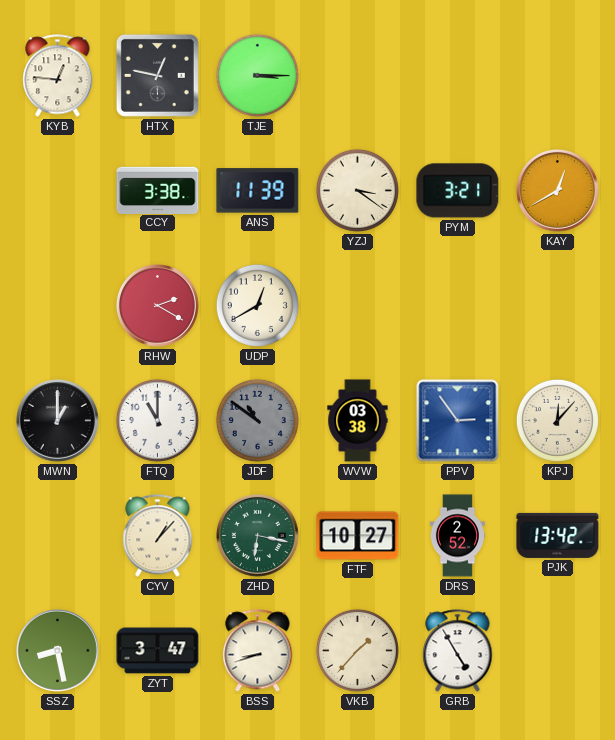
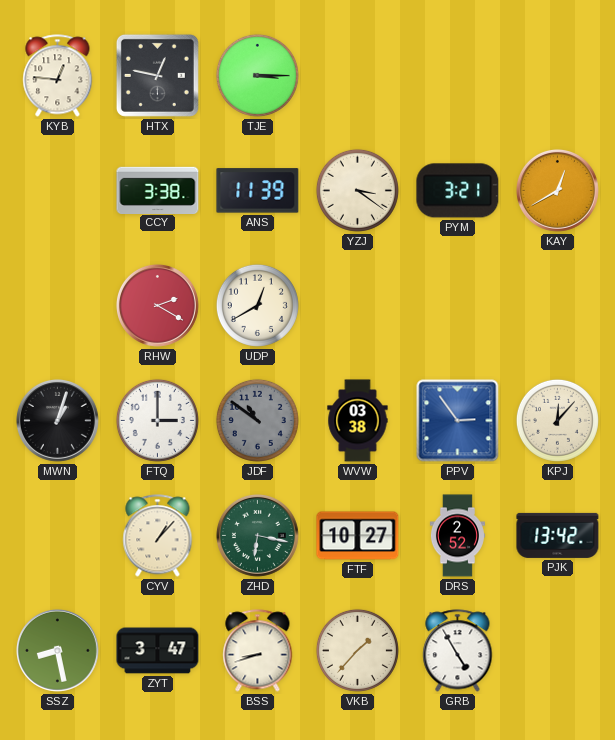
MWN: 1:00 -> 1:03
FTQ: 11:00 -> 3:00
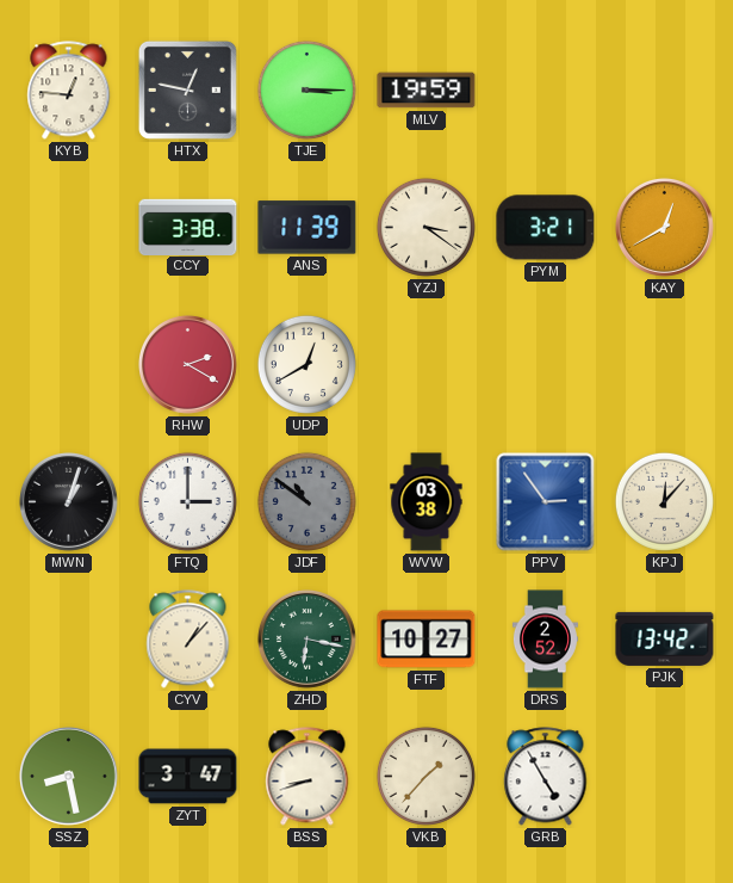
MLV: none -> 19:59
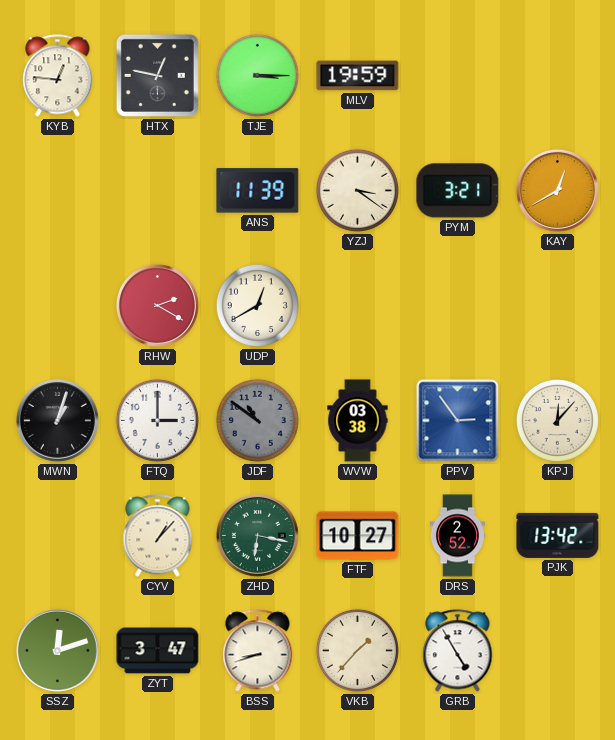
CCY: 3:38 -> none
SSZ: 8:28 -> 12:12
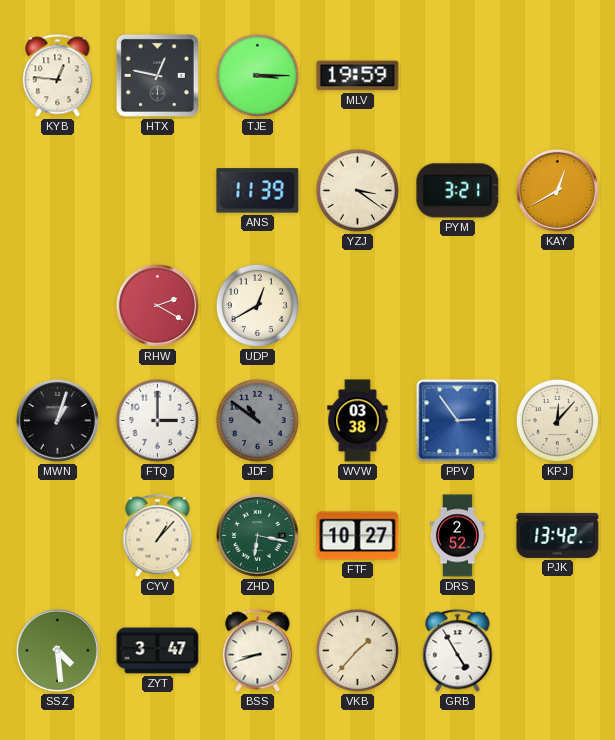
SSZ: 12:12 -> 4:29
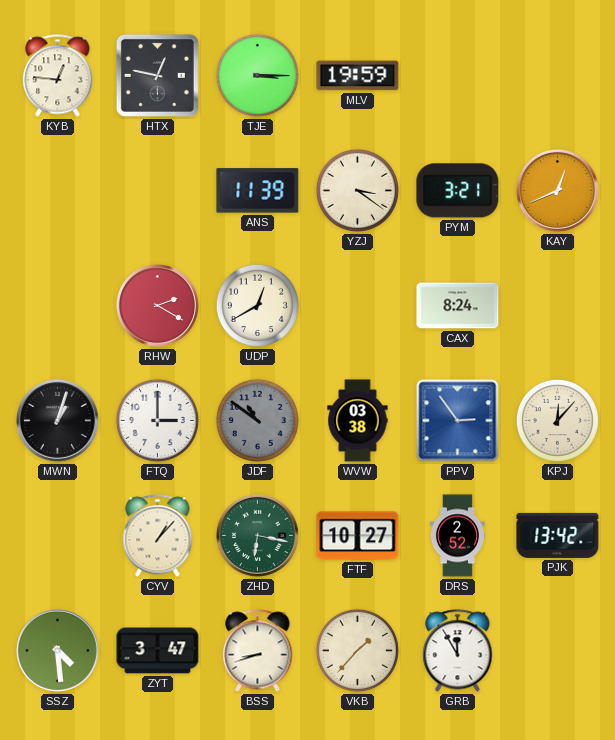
KAY: 12:40 -> 12:41
CAX: none -> 8:24
GRB: 4:55 -> 11:55
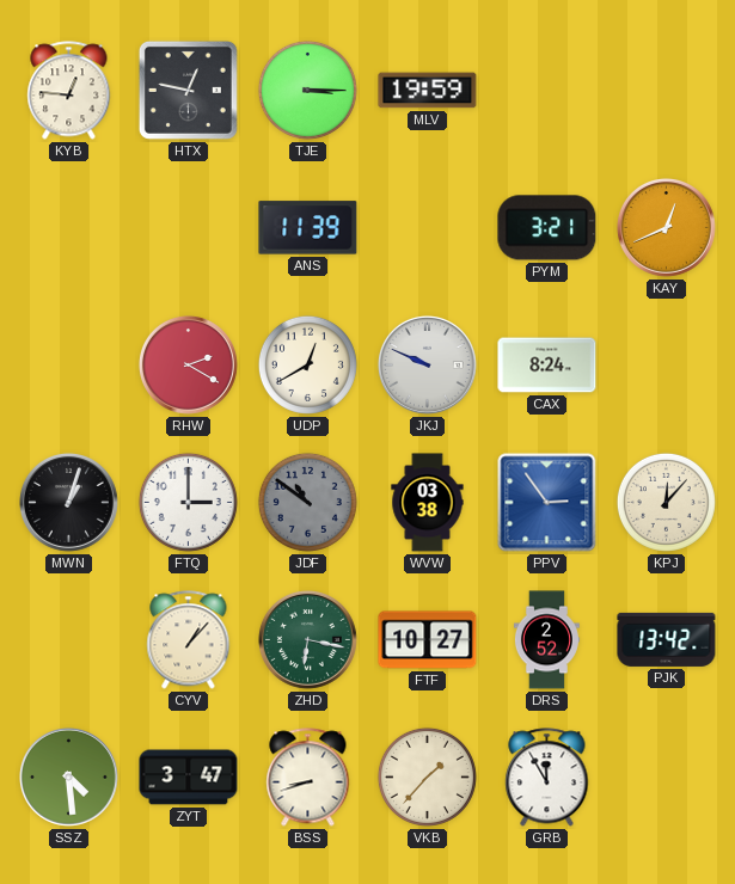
YZJ: 3:21 -> none
JKJ: none -> 9:49
